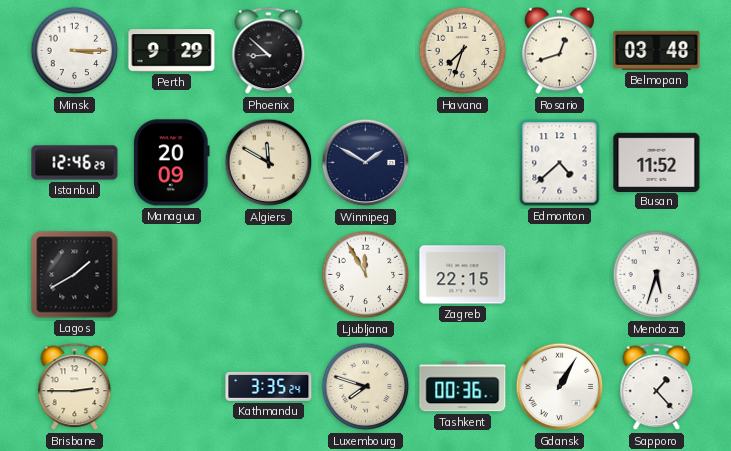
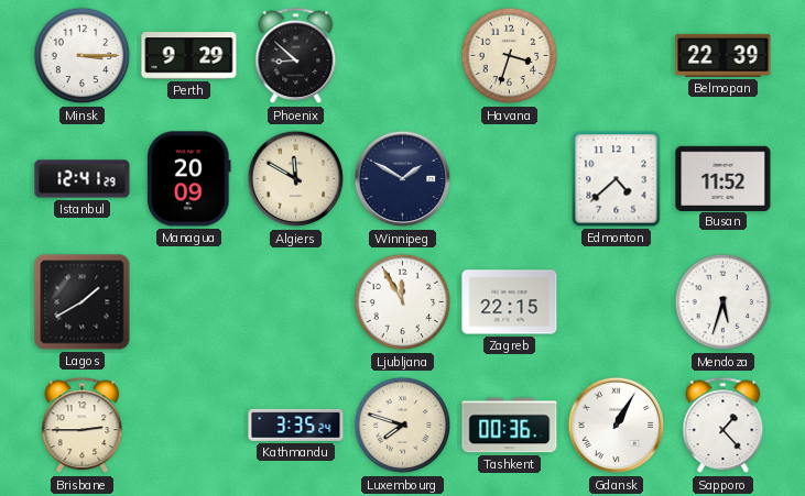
Havana: 7:33 -> 3:33
Rosario: 12:42 -> none
Belmopan: 03:48 -> 22:39
Istanbul: 12:46 -> 12:41
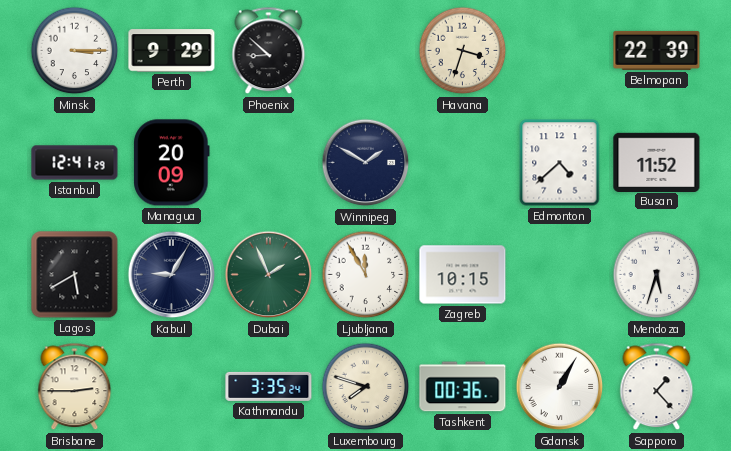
Algiers: 11:50 -> none
Lagos: 1:40 -> 5:40
Kabul: none -> 9:05
Dubai: none -> 1:56
Zagreb: 22:15 -> 10:15
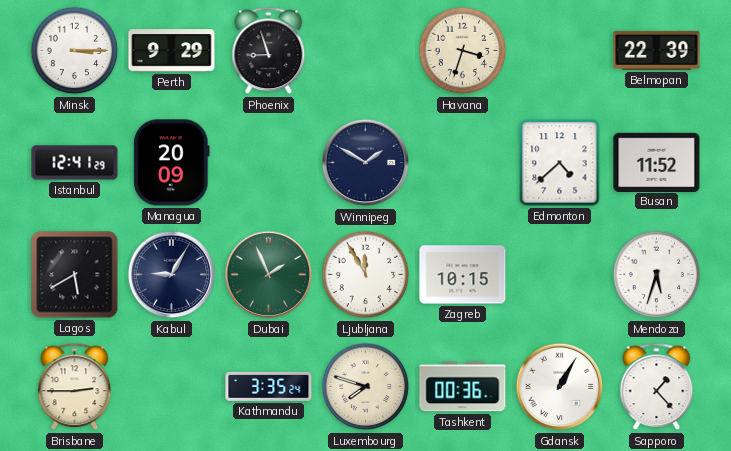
Phoenix: 8:52 -> 8:57
